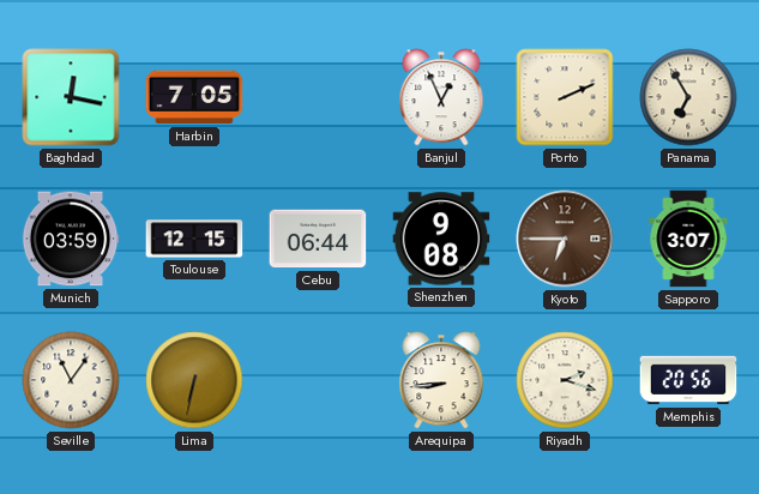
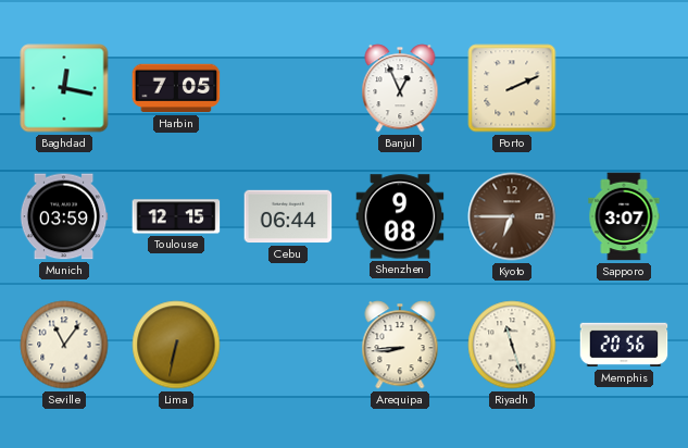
Panama: 6:55 -> none
Riyadh: 2:18 -> 11:27
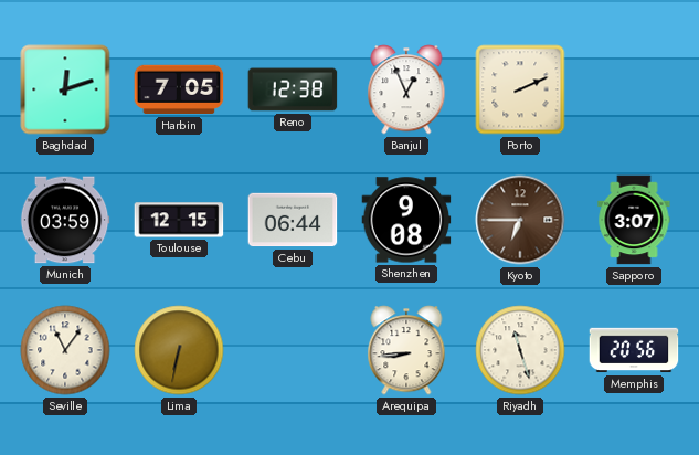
Baghdad: 12:17 -> 12:12
Reno: none -> 12:38
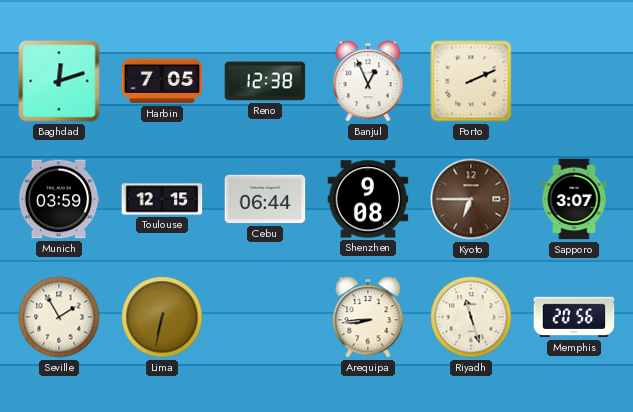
Seville: 11:06 -> 1:55
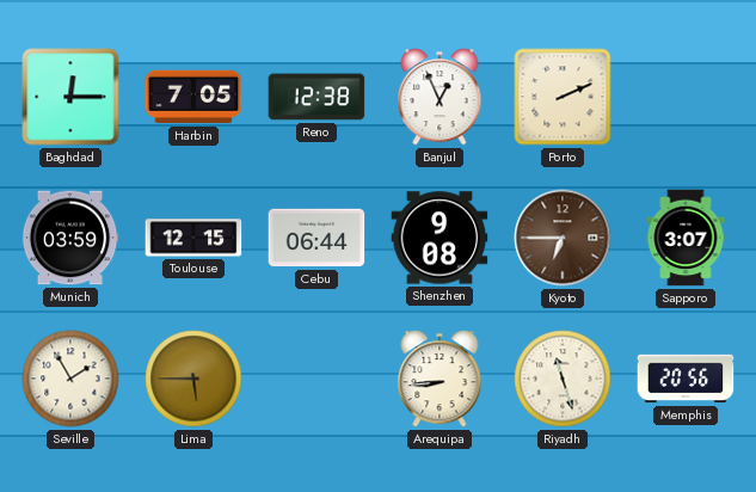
Baghdad: 12:12 -> 12:15
Lima: 6:32 -> 5:45
